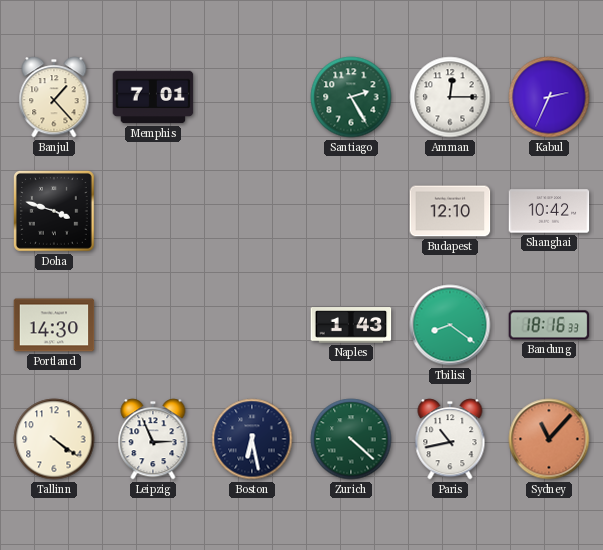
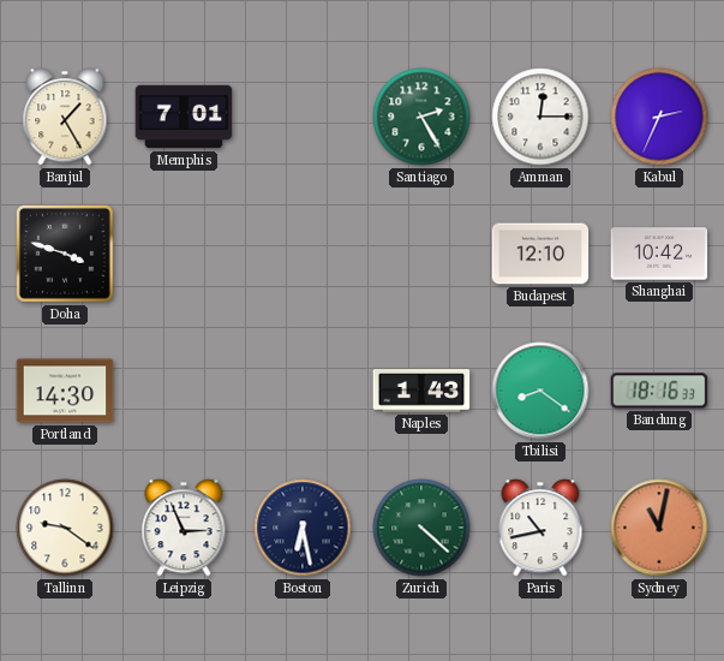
Banjul: 1:23 -> 1:25
Tallinn: 4:21 -> 9:21
Sydney: 11:07 -> 11:02
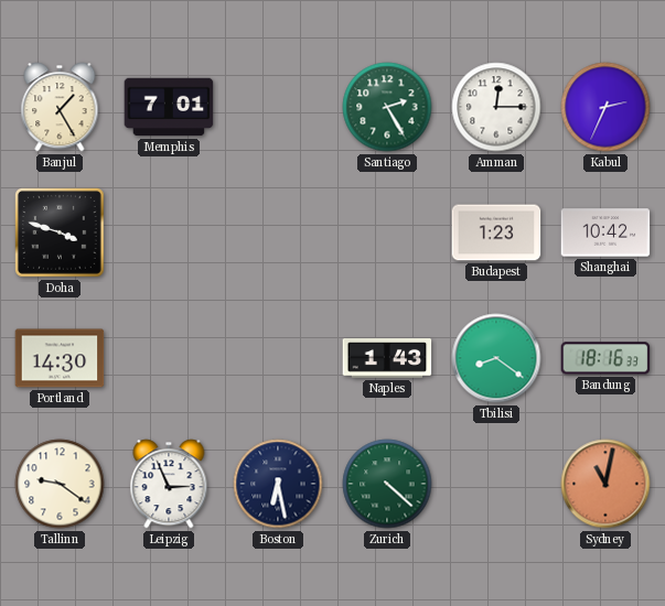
Budapest: 12:10 -> 1:23
Paris: 10:43 -> none
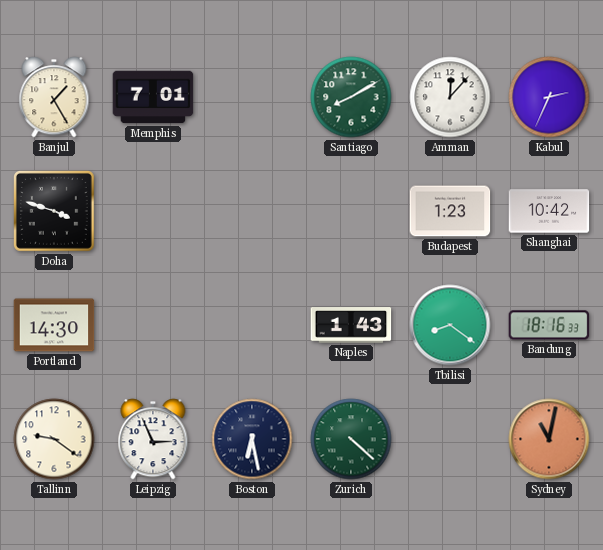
Santiago: 2:25 -> 8:10
Amman: 12:15 -> 12:07
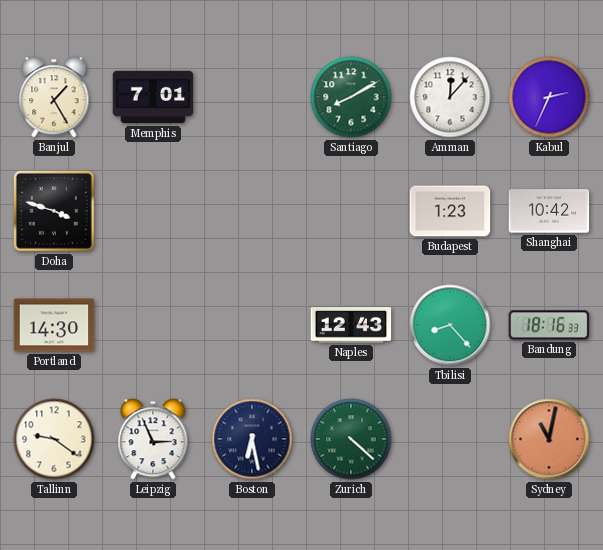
Naples: 1:43 -> 12:43
Tbilisi: 8:21 -> 8:23
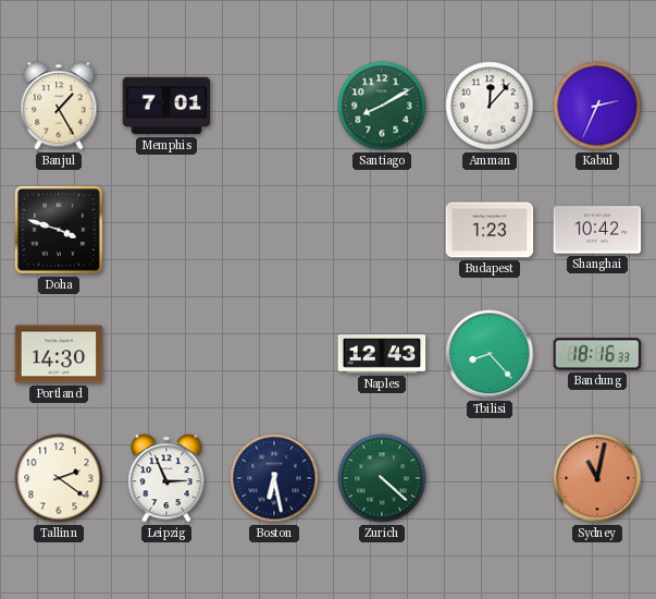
Tallinn: 9:21 -> 2:21
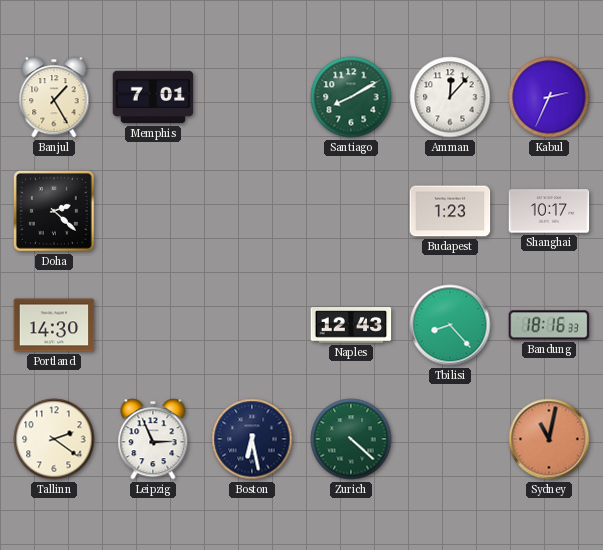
Doha: 3:48 -> 2:22
Shanghai: 10:42 -> 10:17
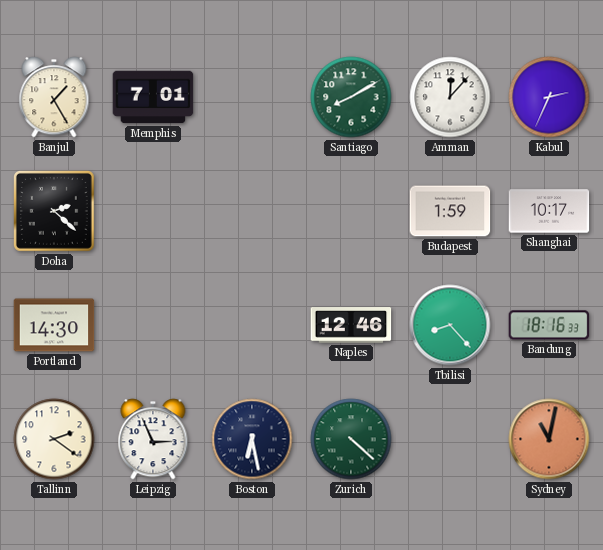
Budapest: 1:23 -> 1:59
Naples: 12:43 -> 12:46
